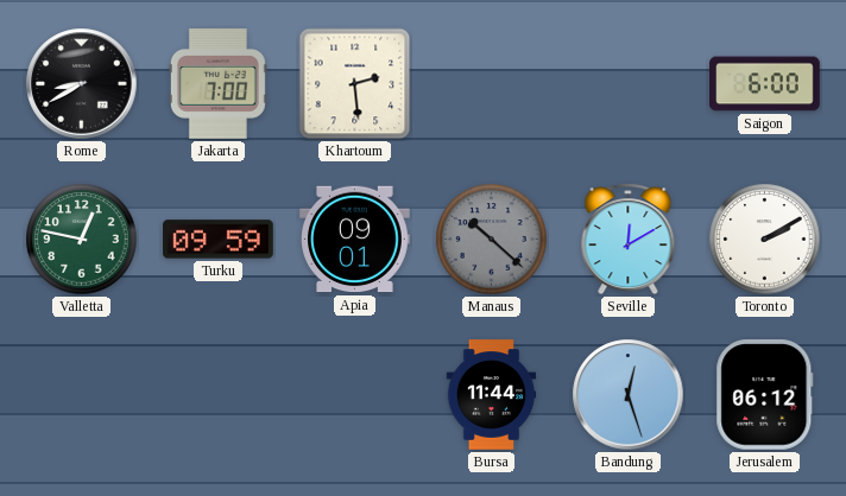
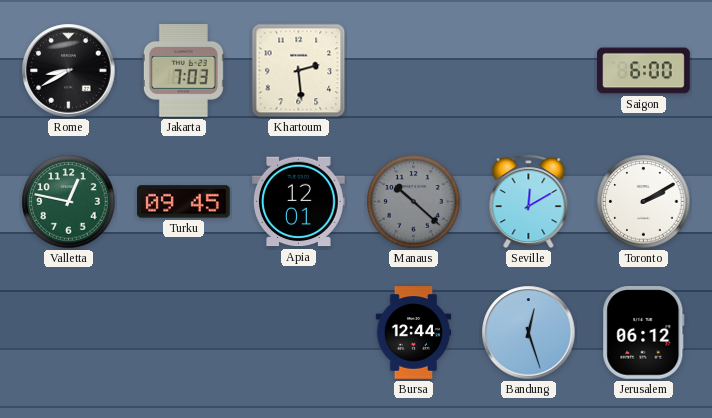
Jakarta: 7:00 -> 7:03
Turku: 09:59 -> 09:45
Apia: 09:01 -> 12:01
Bursa: 11:44 -> 12:44
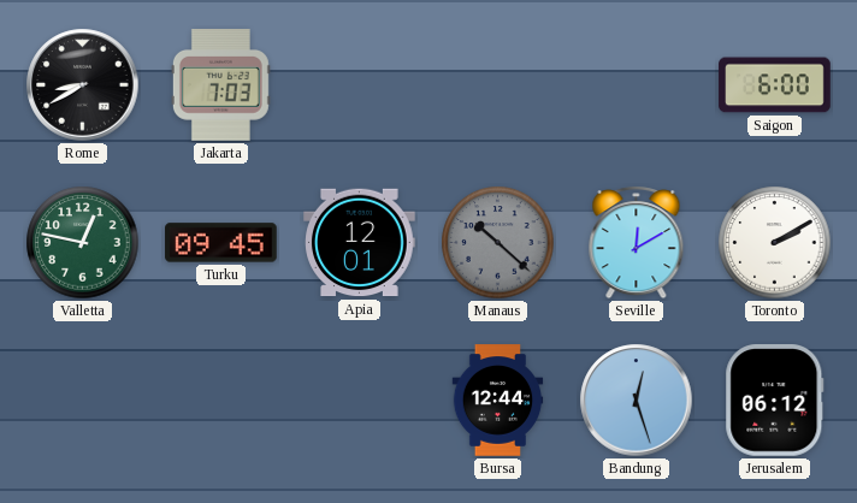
Khartoum: 2:29 -> none
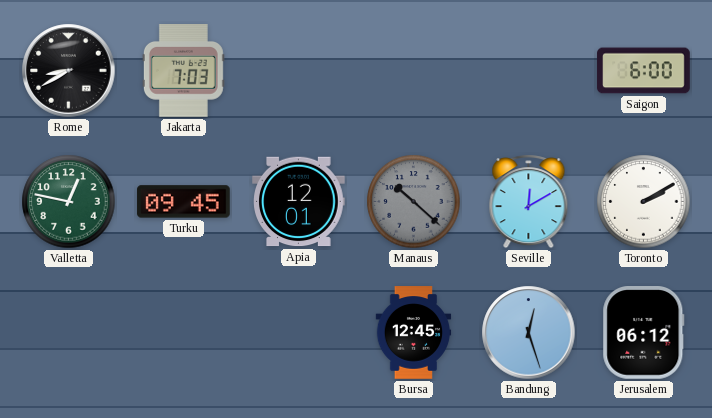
Bursa: 12:44 -> 12:45
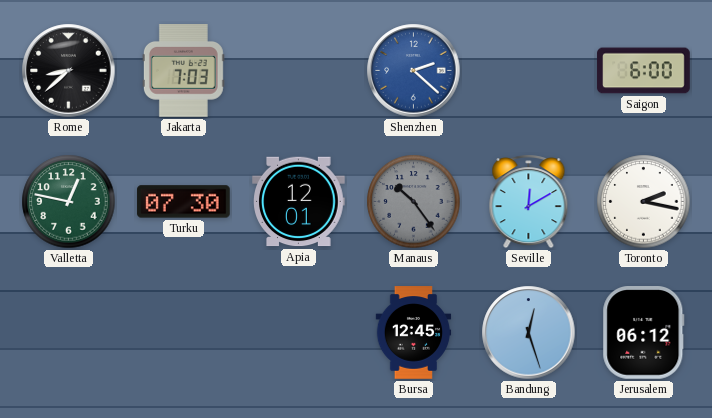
Rome: 8:40 -> 8:38
Shenzhen: none -> 2:22
Turku: 09:45 -> 07:30
Manaus: 10:22 -> 10:24
Toronto: 2:10 -> 2:17
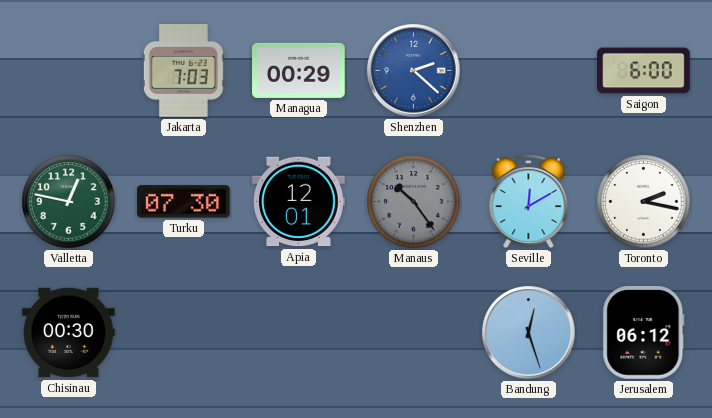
Rome: 8:38 -> none
Managua: none -> 00:29
Chisinau: none -> 00:30
Bursa: 12:45 -> none
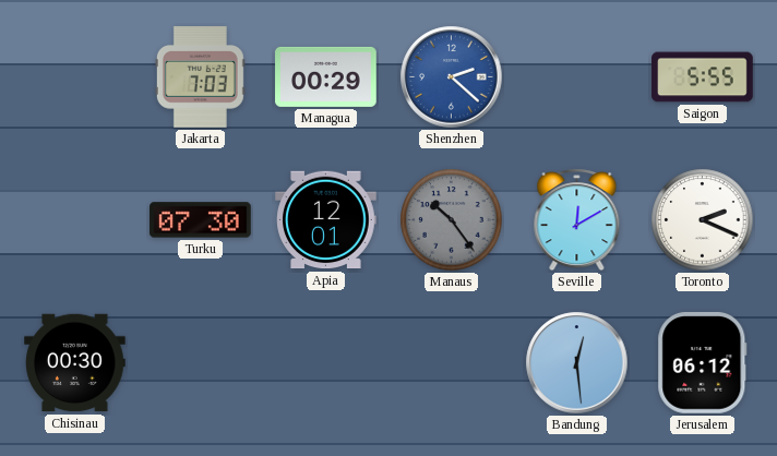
Saigon: 6:00 -> 5:55
Valletta: 12:47 -> none
Toronto: 2:17 -> 2:19
Bandung: 12:27 -> 12:29
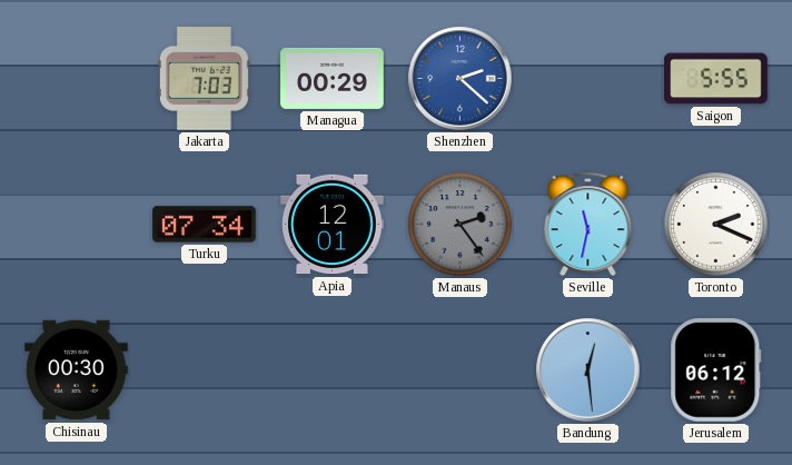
Turku: 07:30 -> 07:34
Manaus: 10:24 -> 2:24
Seville: 12:10 -> 11:32
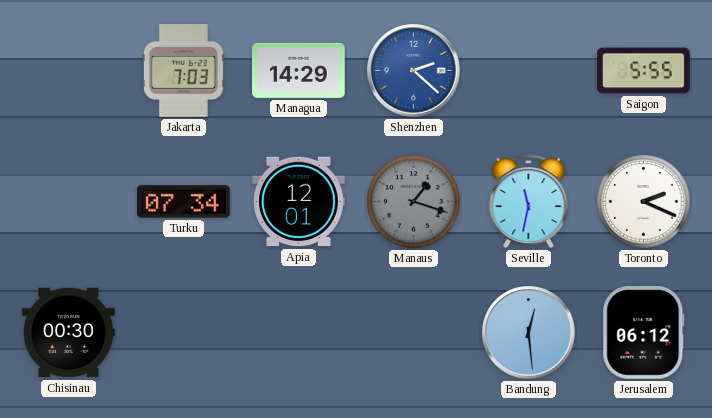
Managua: 00:29 -> 14:29
Manaus: 2:24 -> 1:18
